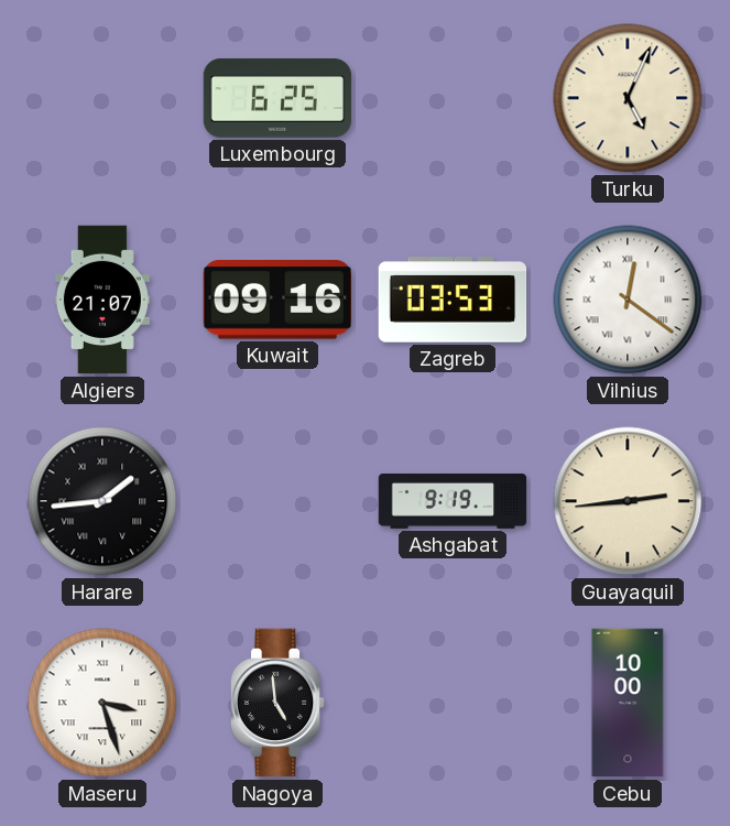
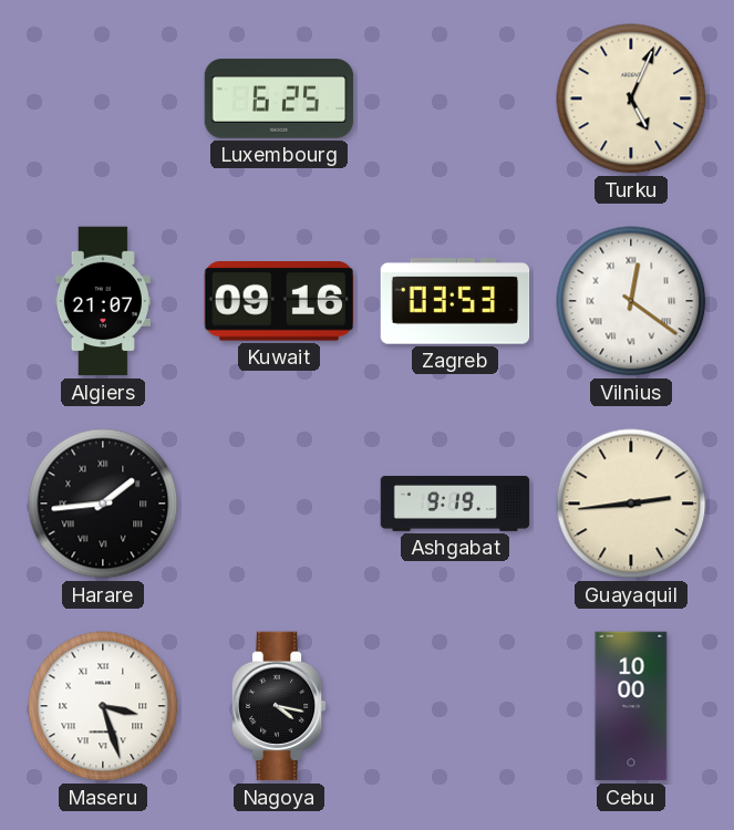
Nagoya: 4:59 -> 4:17
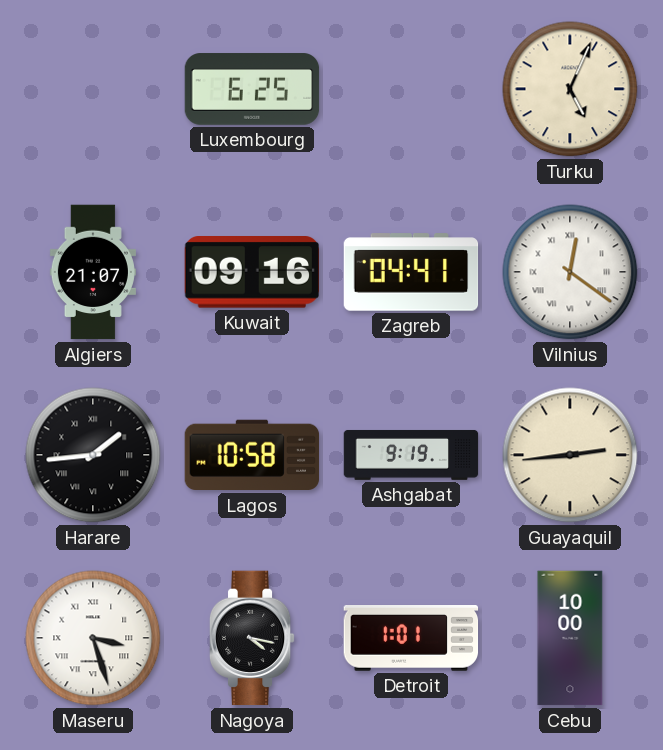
Zagreb: 03:53 -> 04:41
Lagos: none -> 10:58
Detroit: none -> 1:01
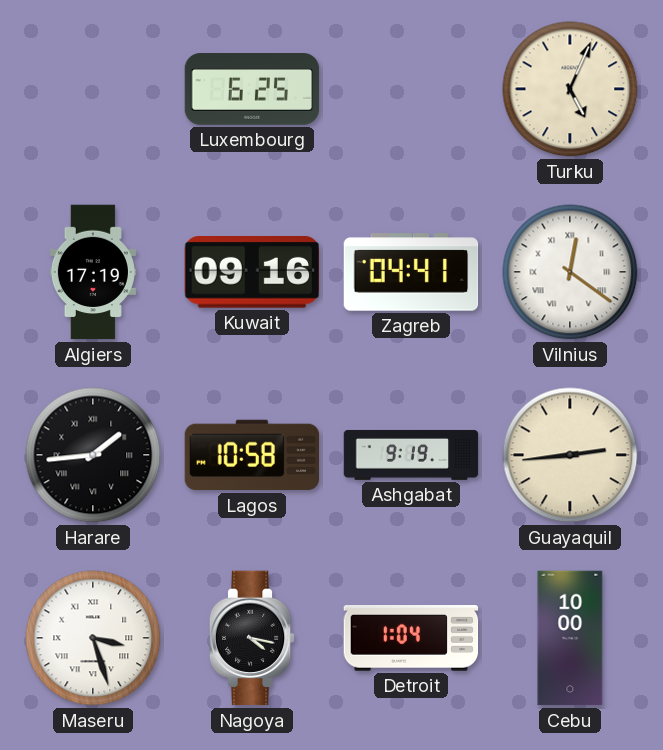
Algiers: 21:07 -> 17:19
Detroit: 1:01 -> 1:04
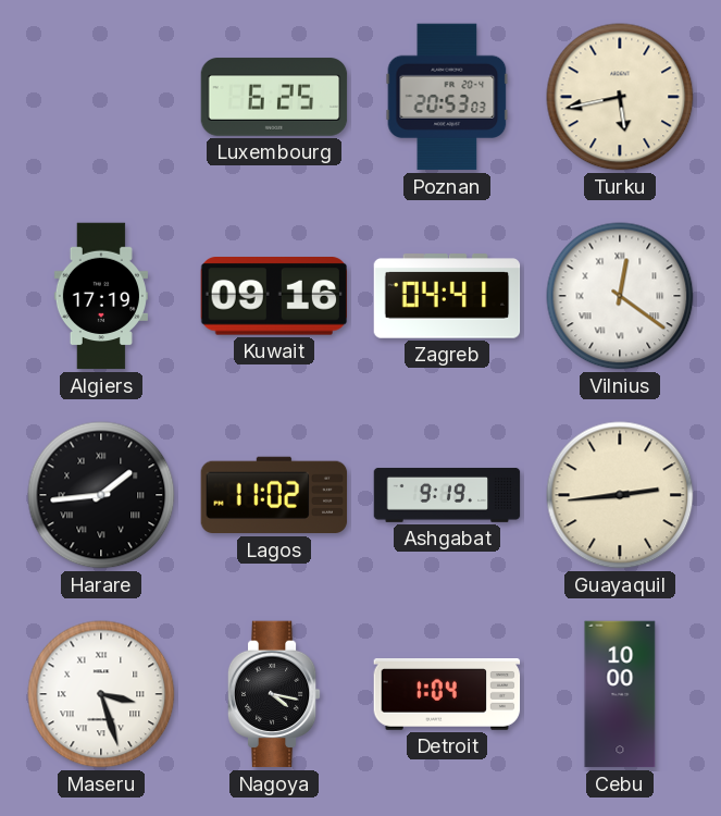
Poznan: none -> 20:53
Turku: 5:04 -> 5:43
Lagos: 10:58 -> 11:02
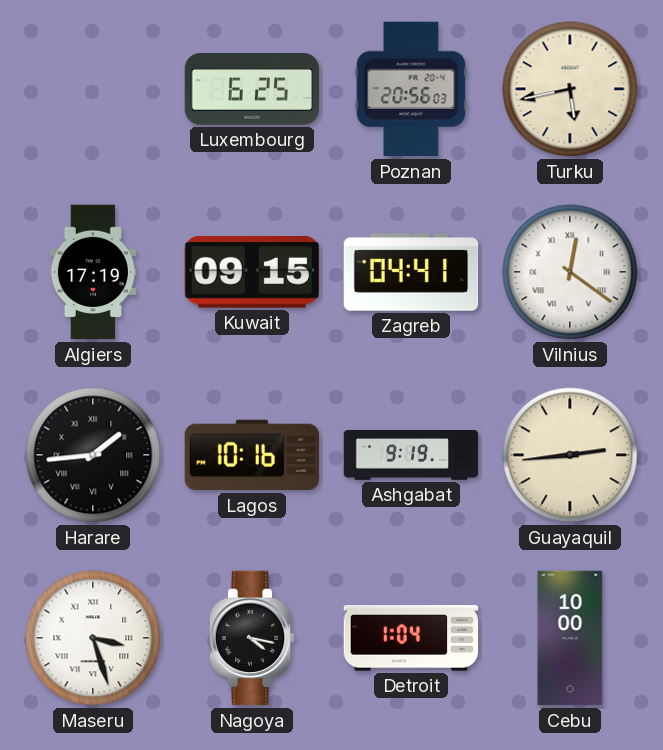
Poznan: 20:53 -> 20:56
Kuwait: 09:16 -> 09:15
Lagos: 11:02 -> 10:16
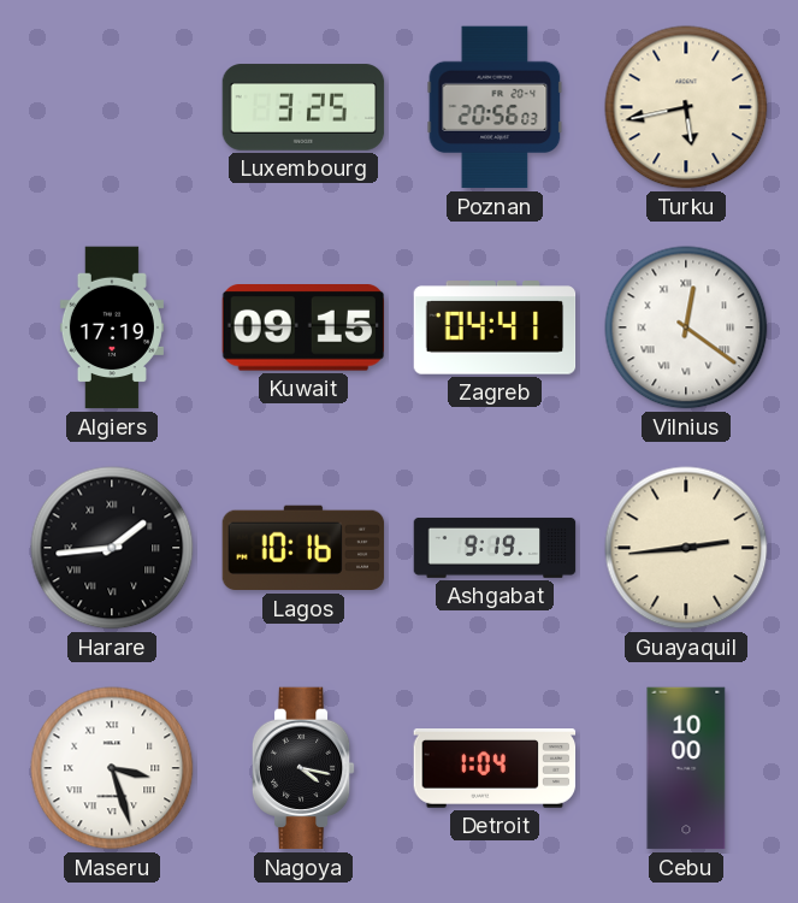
Luxembourg: 6:25 -> 3:25
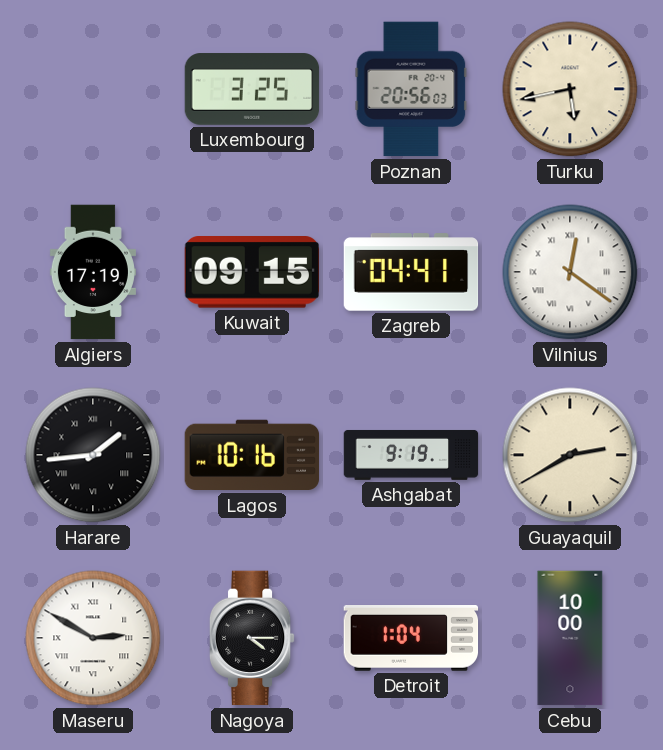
Guayaquil: 2:44 -> 2:40
Maseru: 3:27 -> 2:50
Nagoya: 4:17 -> 4:15
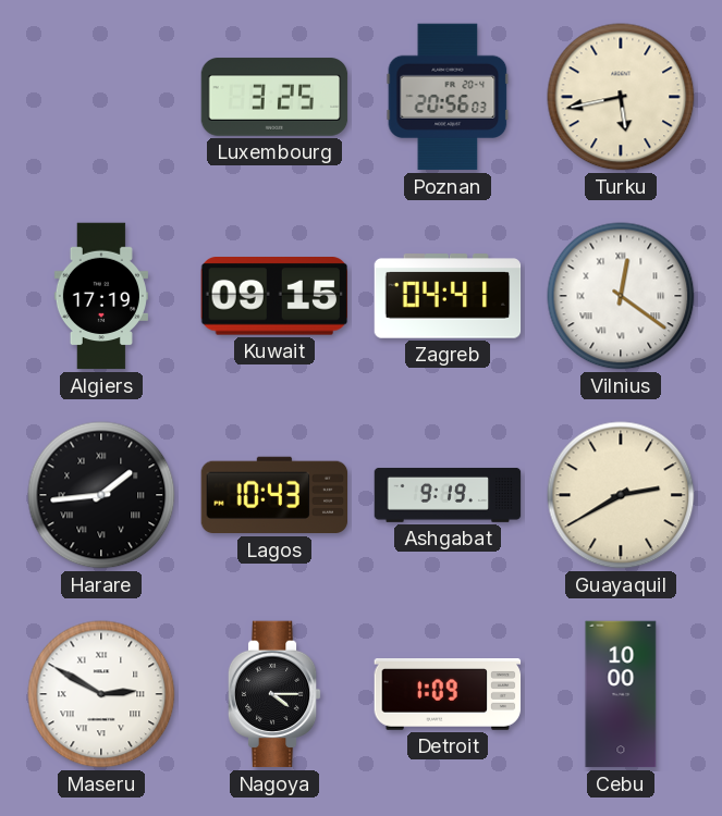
Lagos: 10:16 -> 10:43
Detroit: 1:04 -> 1:09
